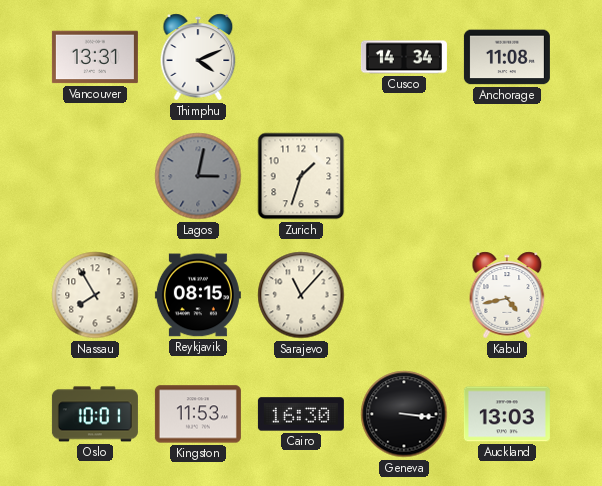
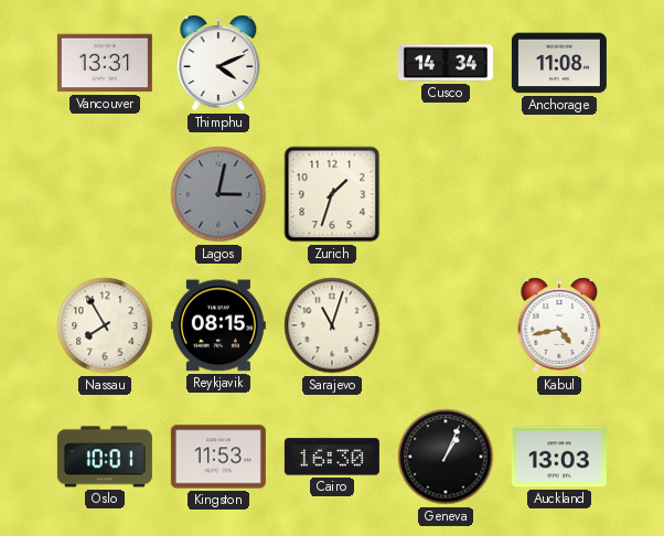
Sarajevo: 11:07 -> 11:03
Geneva: 3:16 -> 1:04
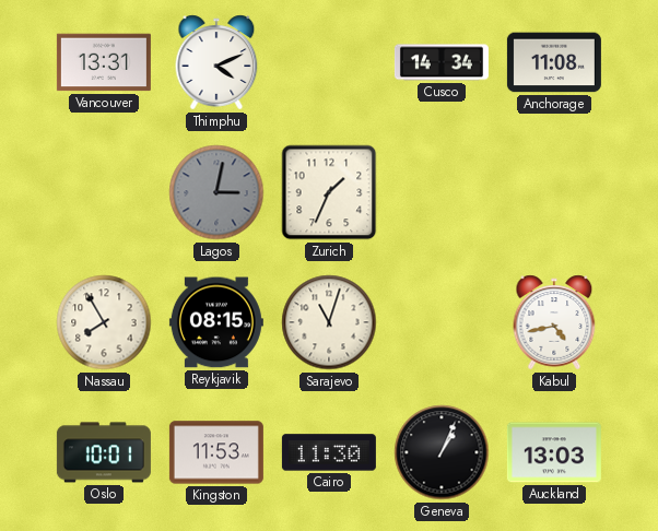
Zurich: 1:33 -> 1:34
Cairo: 16:30 -> 11:30
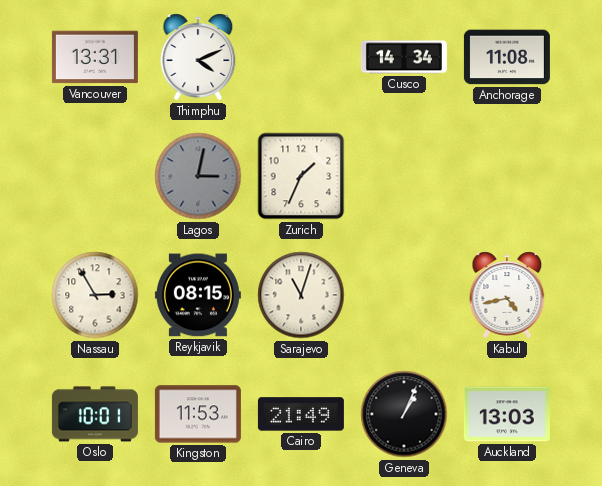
Nassau: 7:55 -> 2:55
Cairo: 11:30 -> 21:49
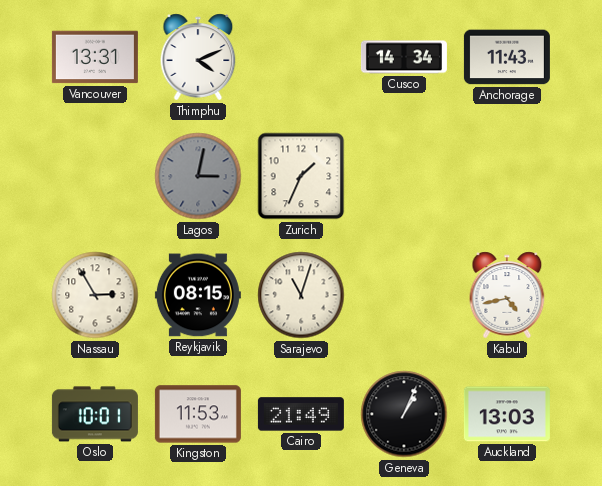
Anchorage: 11:08 -> 11:43
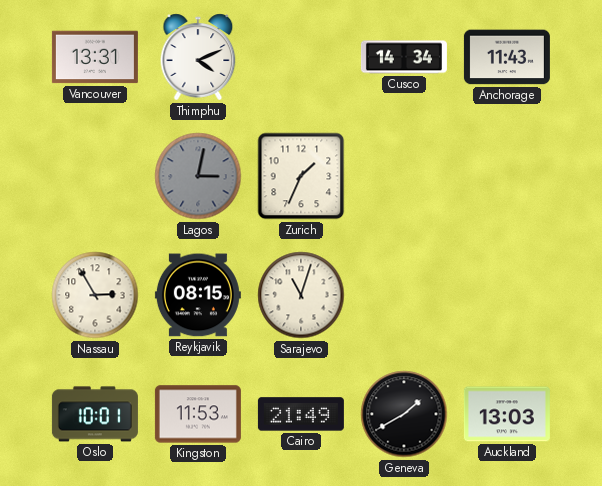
Kabul: 4:43 -> none
Geneva: 1:04 -> 1:40
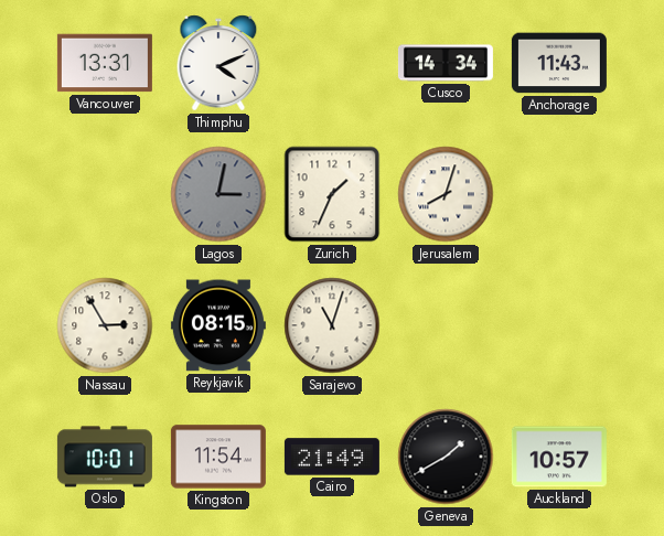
Jerusalem: none -> 8:03
Kingston: 11:53 -> 11:54
Auckland: 13:03 -> 10:57
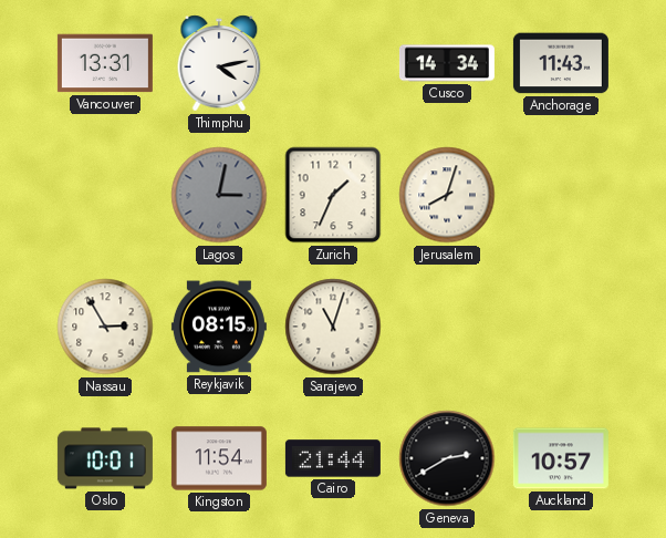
Thimphu: 4:11 -> 4:13
Cairo: 21:49 -> 21:44
Geneva: 1:40 -> 2:40
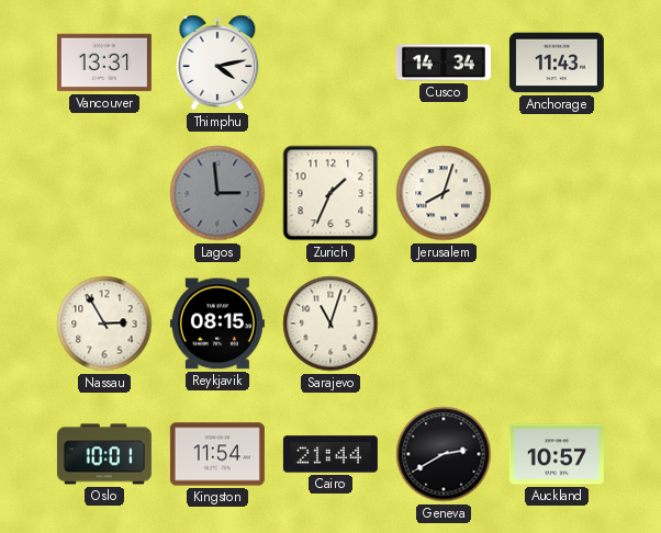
Lagos: 3:02 -> 2:59
